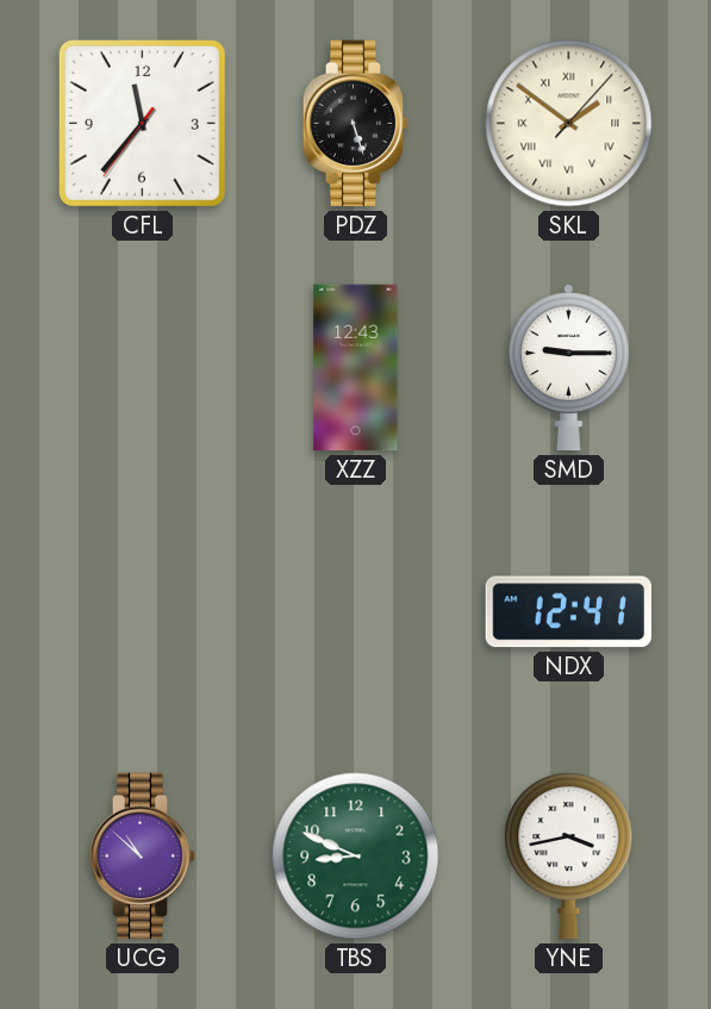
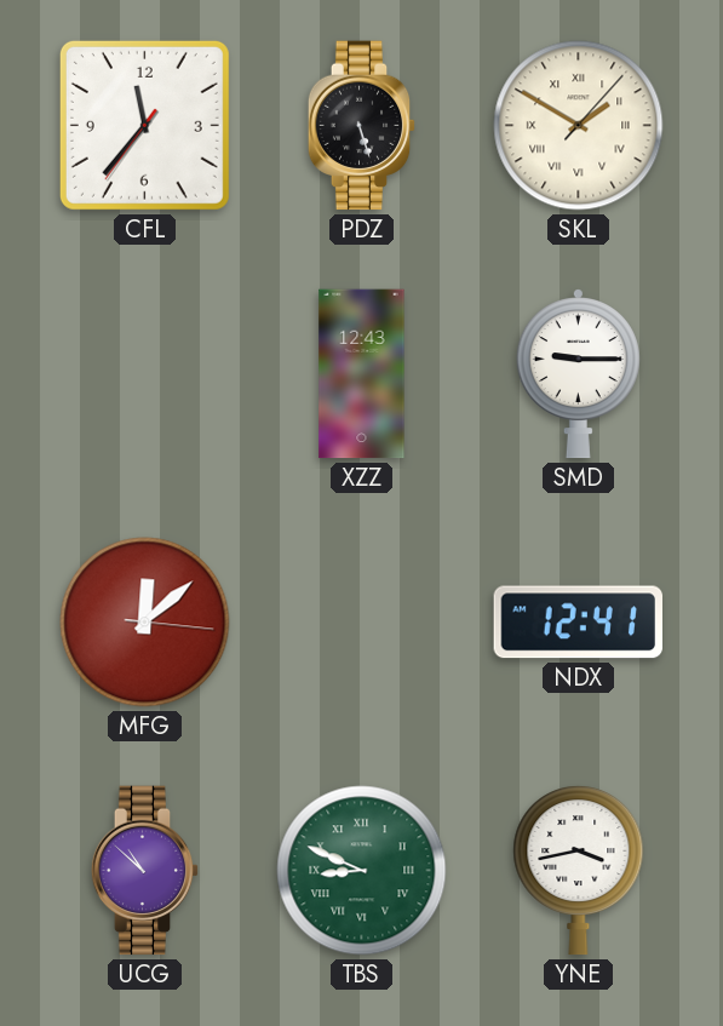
SKL: 1:51 -> 1:50
MFG: none -> 12:08
TBS numerals: Arabic -> Roman
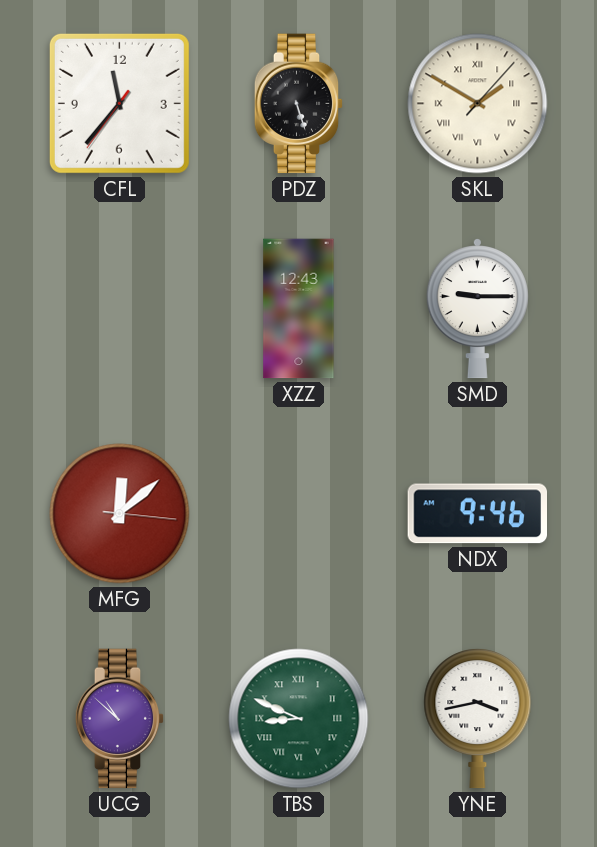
NDX: 12:41 -> 9:46
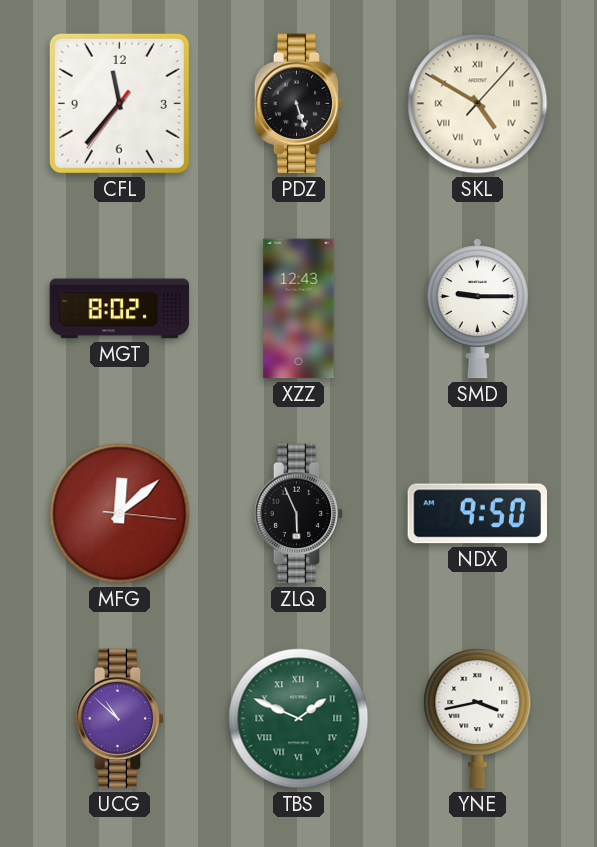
SKL: 1:50 -> 4:50
MGT: none -> 8:02
ZLQ: none -> 5:56
NDX: 9:46 -> 9:50
TBS: 8:49 -> 1:49
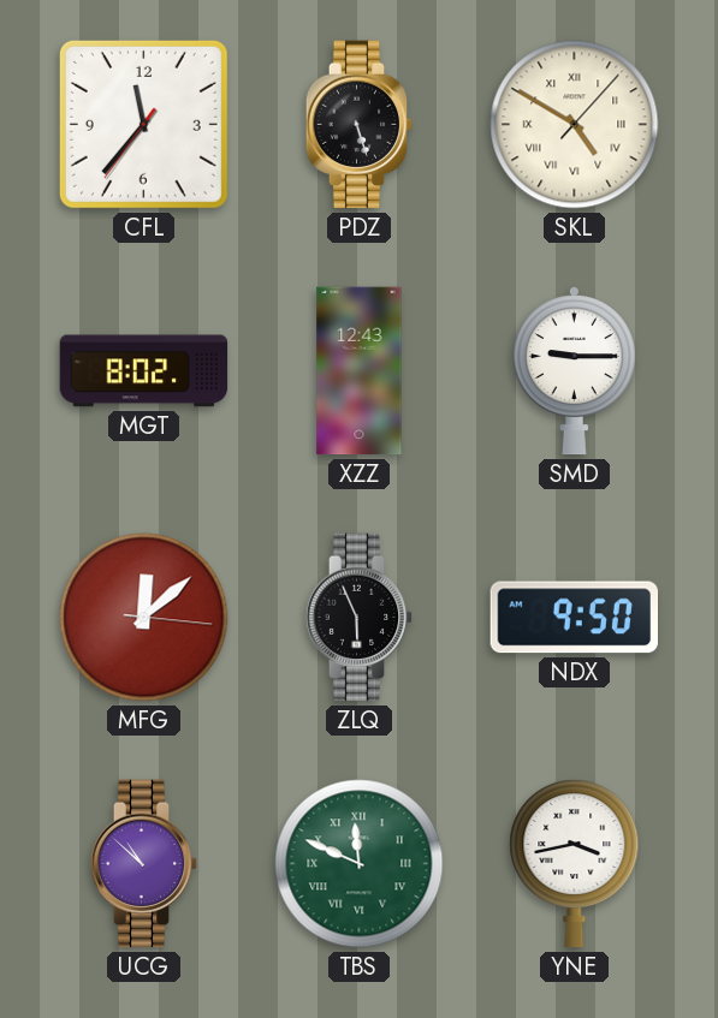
TBS: 1:49 -> 11:49
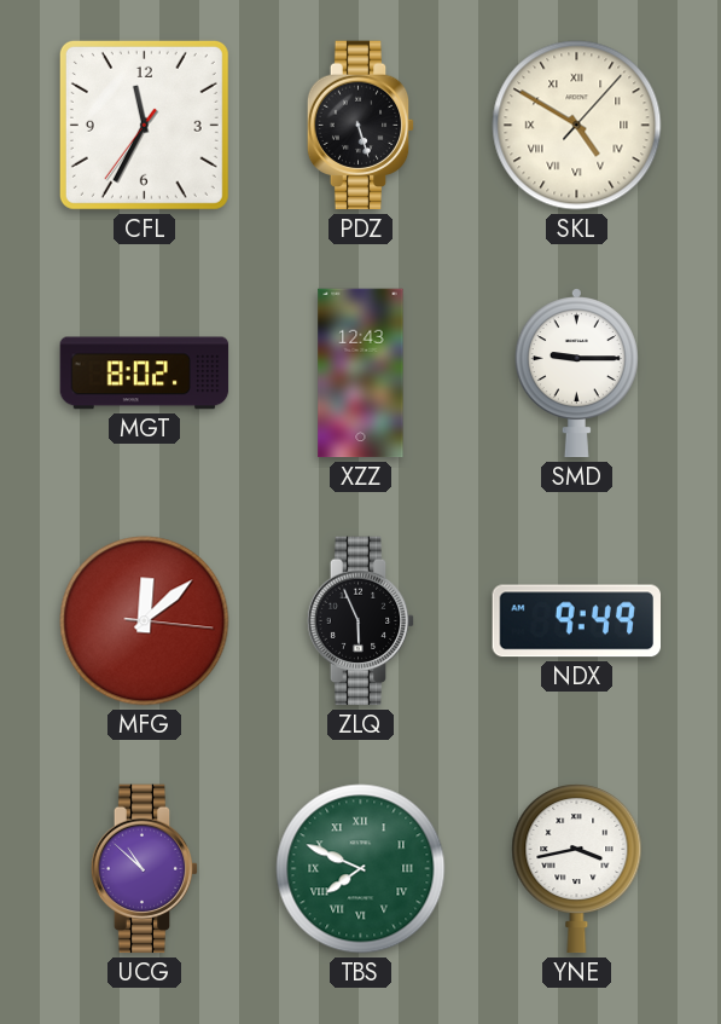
CFL: 11:36 -> 11:34
NDX: 9:50 -> 9:49
TBS: 11:49 -> 7:49
